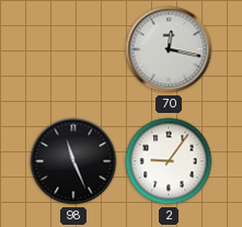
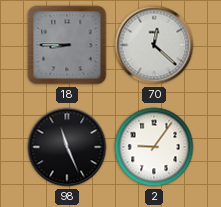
18: none -> 8:45
70: 12:17 -> 12:22
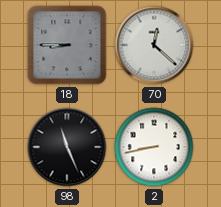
2: 9:06 -> 8:43
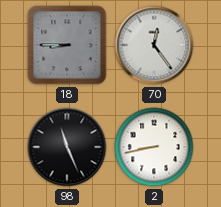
70: 12:22 -> 12:24
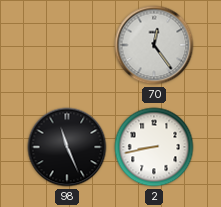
18: 8:45 -> none
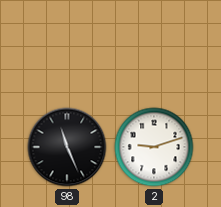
70: 12:24 -> none
2: 8:43 -> 9:12
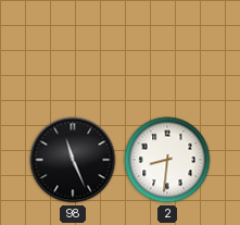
2: 9:12 -> 8:31
